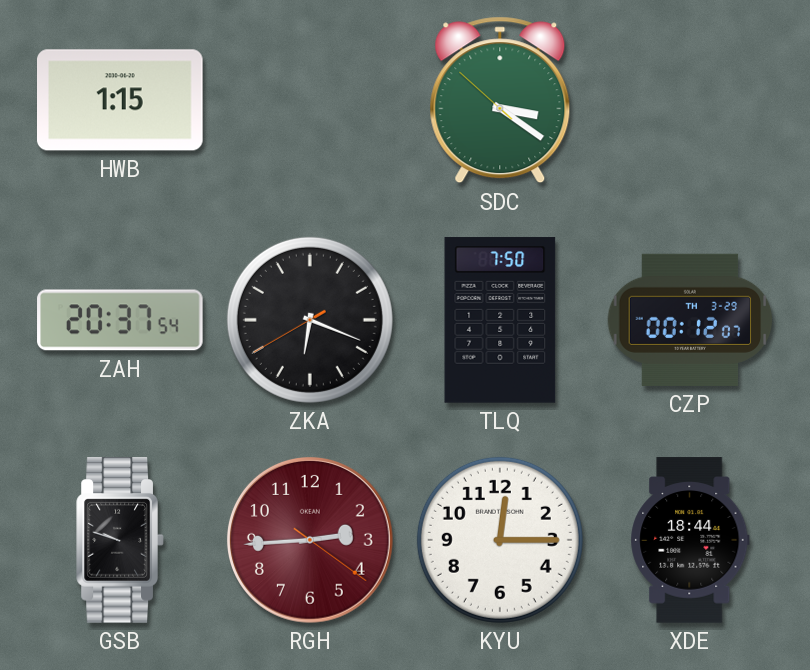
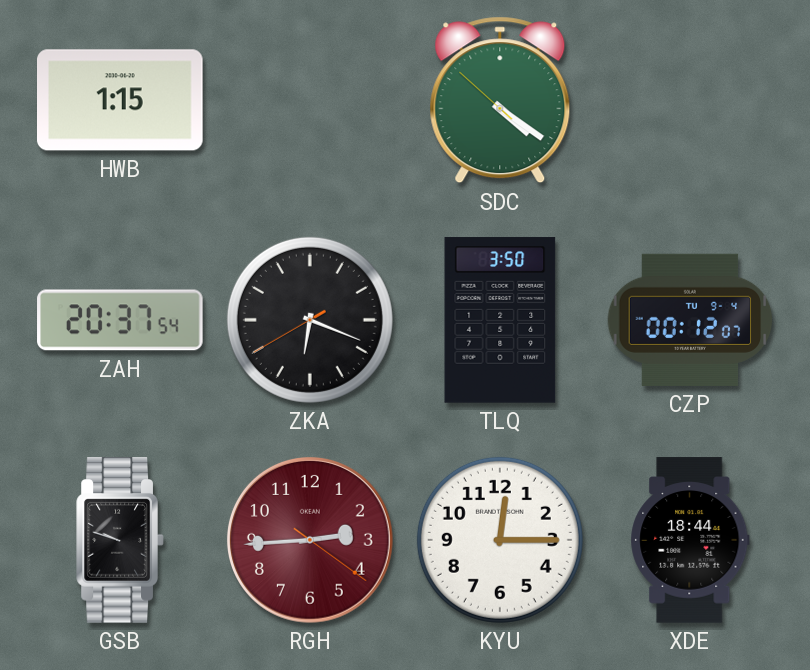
SDC: 3:20 -> 4:20
TLQ: 7:50 -> 3:50
CZP date: TH 3-29 -> TU 9-4
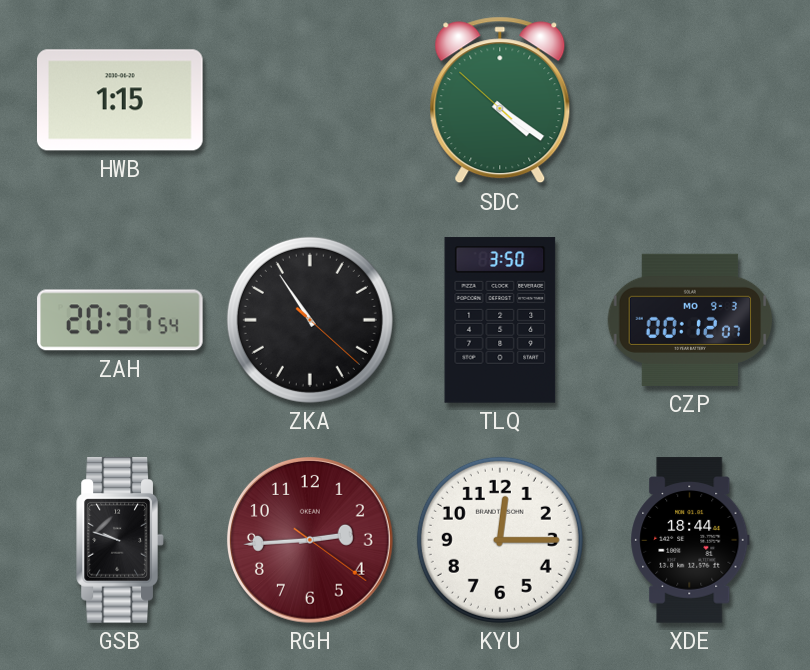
ZKA: 6:18 -> 10:54
CZP date: TU 9-4 -> MO 9-3
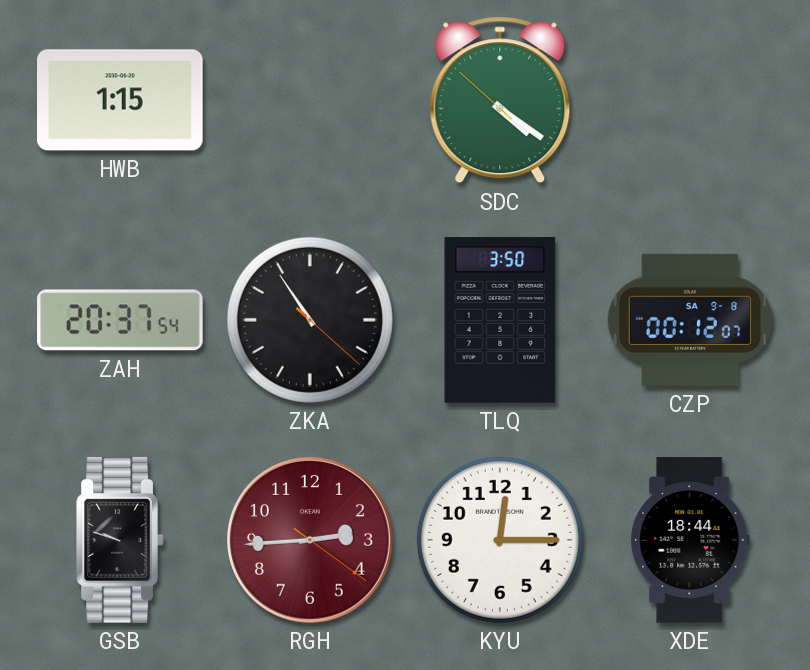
CZP date: MO 9-3 -> SA 9-8
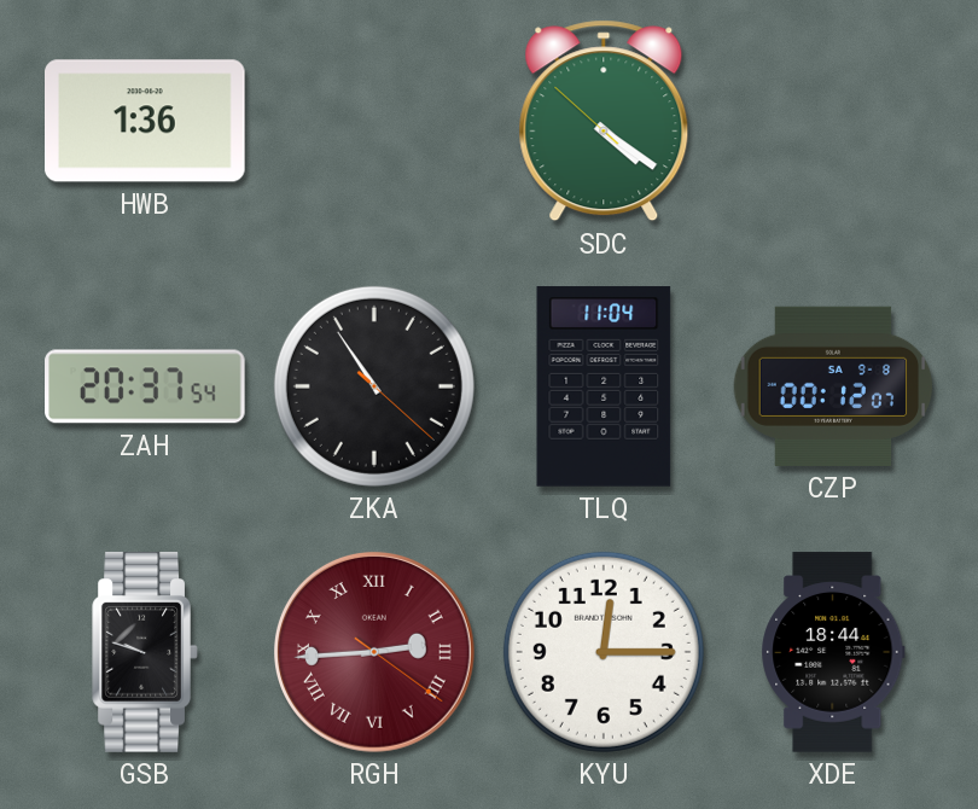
HWB: 1:15 -> 1:36
TLQ: 3:50 -> 11:04
RGH numerals: Arabic -> Roman
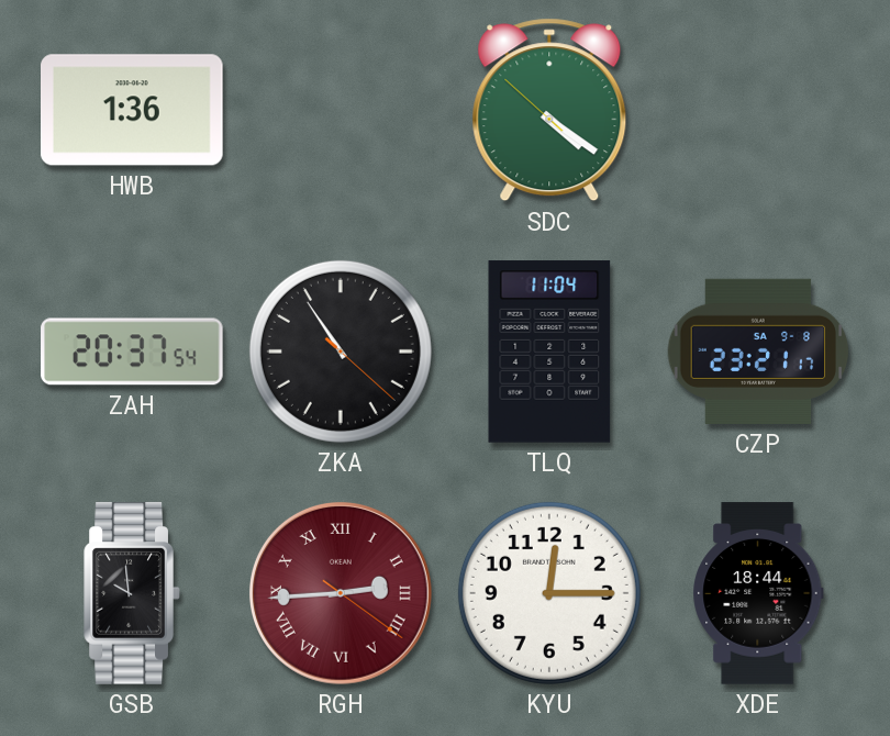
CZP: 00:12 -> 23:21
GSB: 9:48 -> 9:59
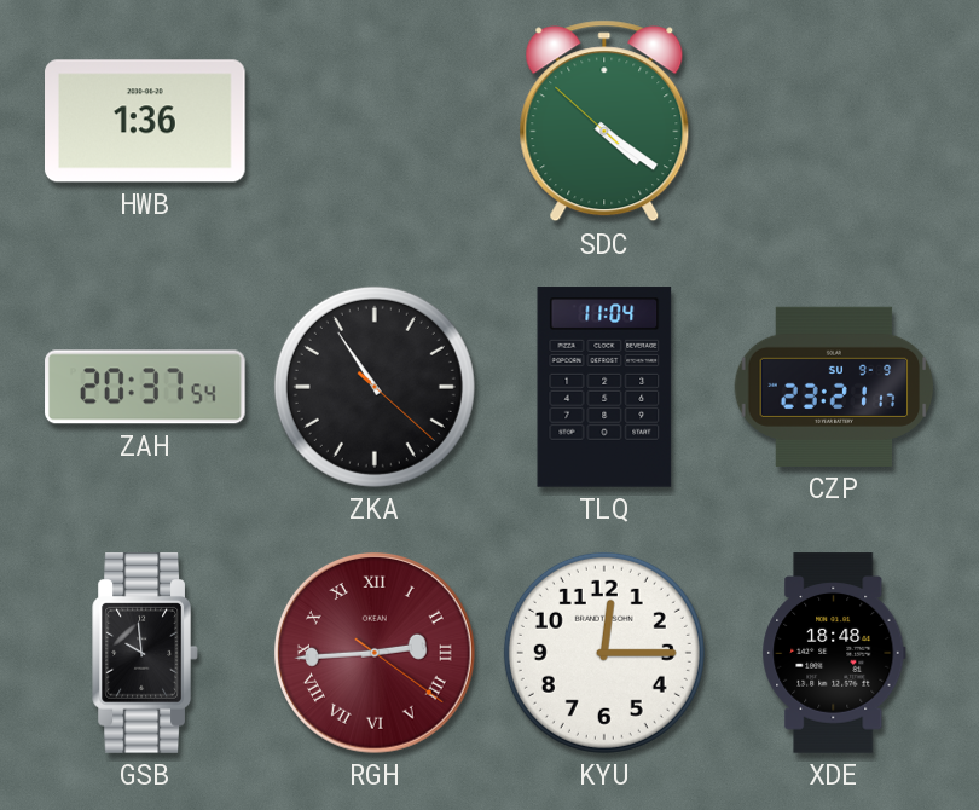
CZP date: SA 9-8 -> SU 9-9
XDE: 18:44 -> 18:48
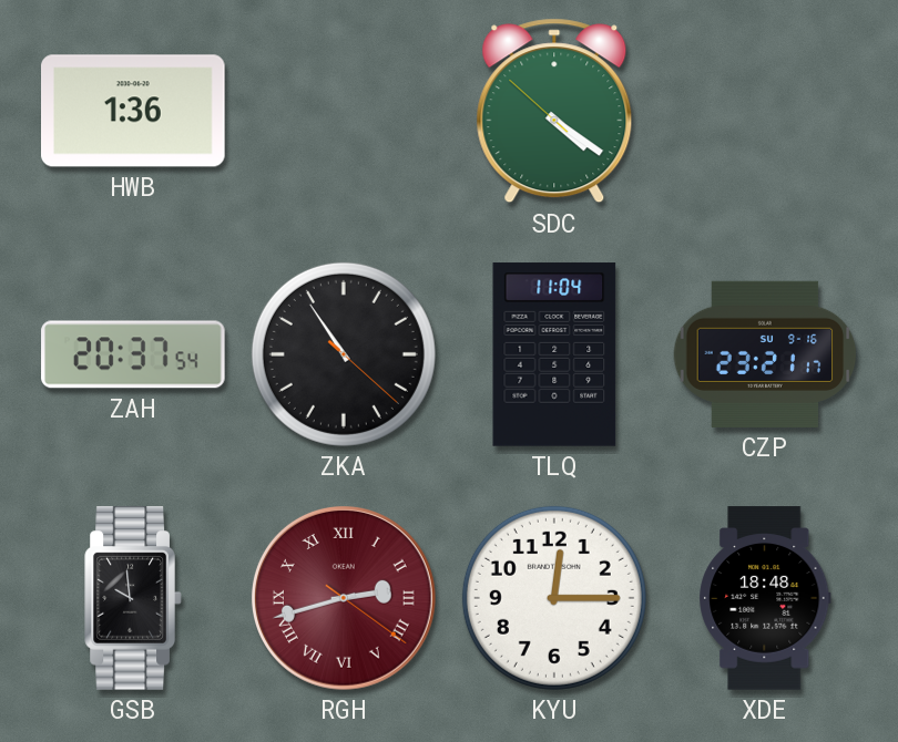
CZP date: SU 9-9 -> SU 9-16
RGH: 2:44 -> 2:42
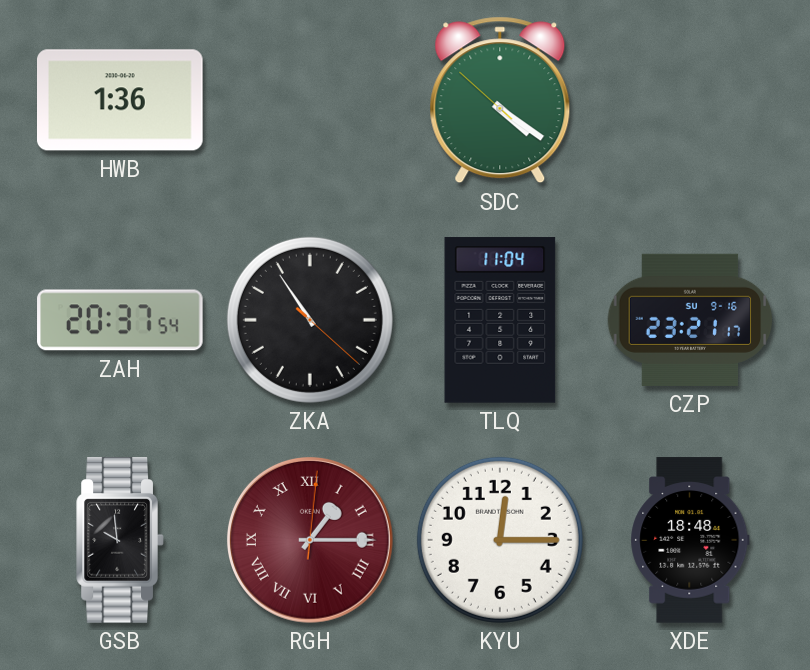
RGH: 2:42 -> 1:15
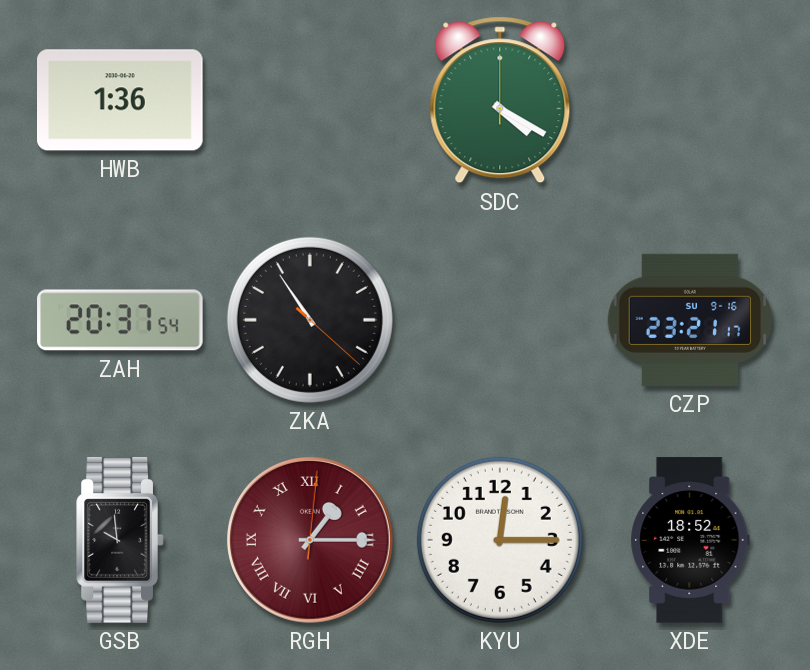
SDC: 4:20:52 -> 4:20:00
TLQ: 11:04 -> none
XDE: 18:48 -> 18:52
